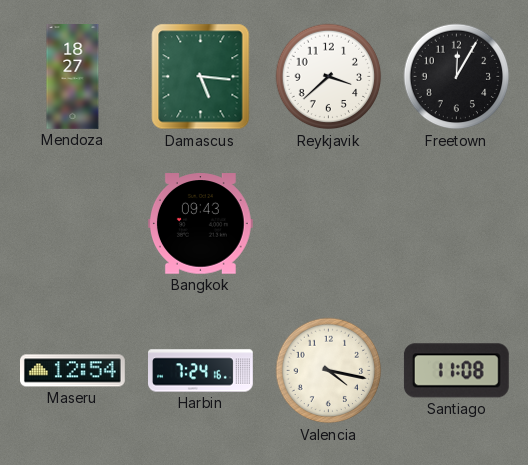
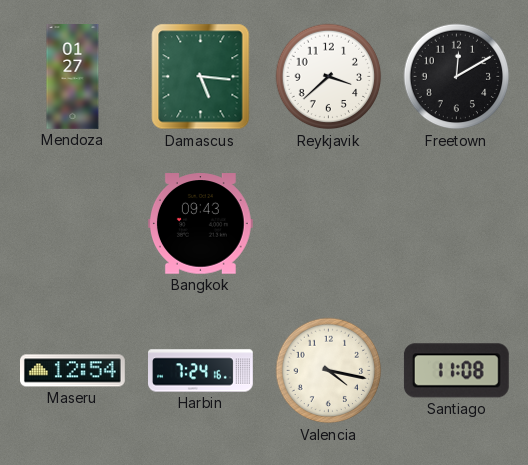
Mendoza: 18:27 -> 01:27
Freetown: 12:05 -> 12:10
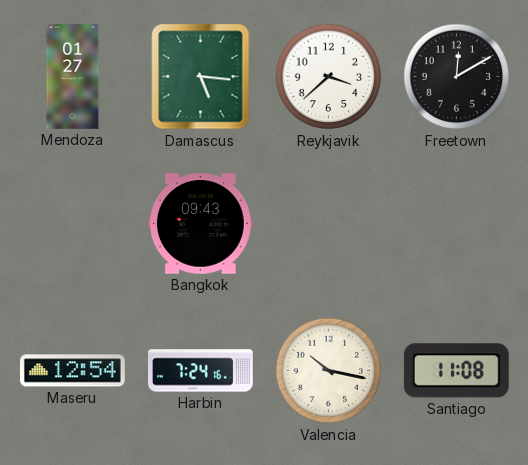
Valencia: 4:17 -> 10:17
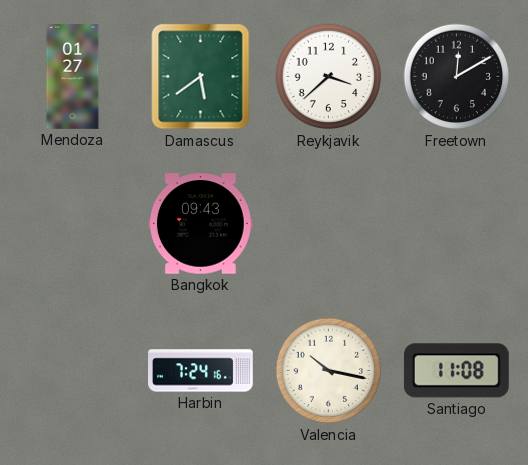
Damascus: 5:16 -> 5:39
Maseru: 12:54 -> none
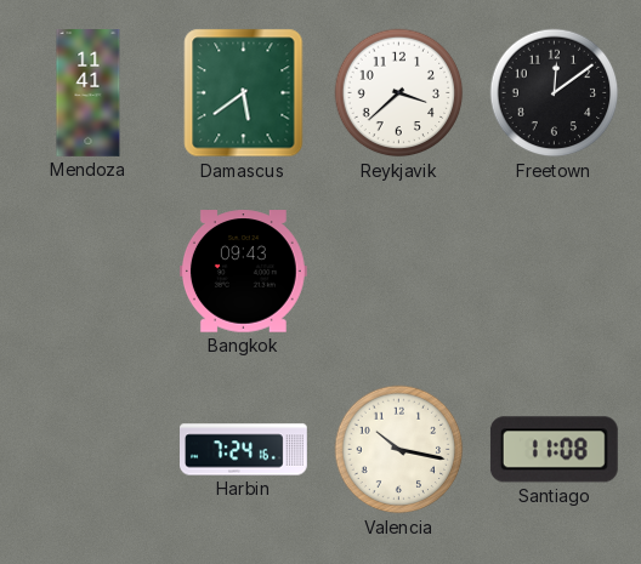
Mendoza: 01:27 -> 11:41
Freetown: 12:10 -> 12:09
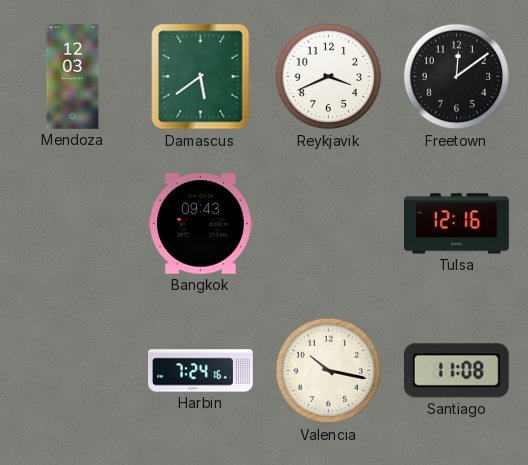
Mendoza: 11:41 -> 12:03
Reykjavik: 3:38 -> 3:41
Tulsa: none -> 12:16
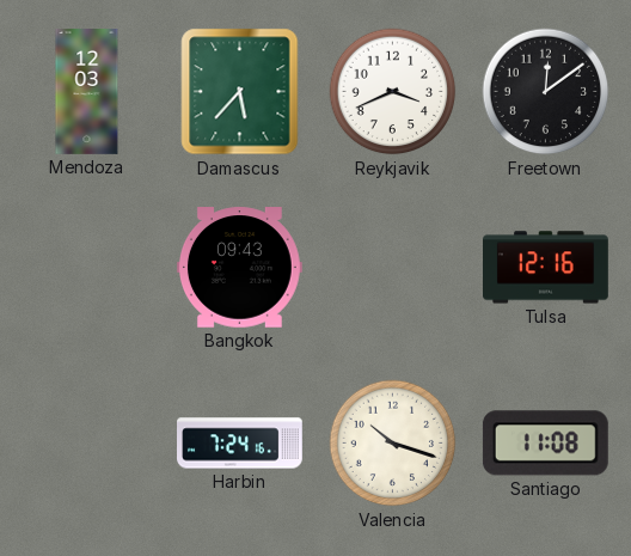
Damascus: 5:39 -> 5:37
Valencia: 10:17 -> 10:18
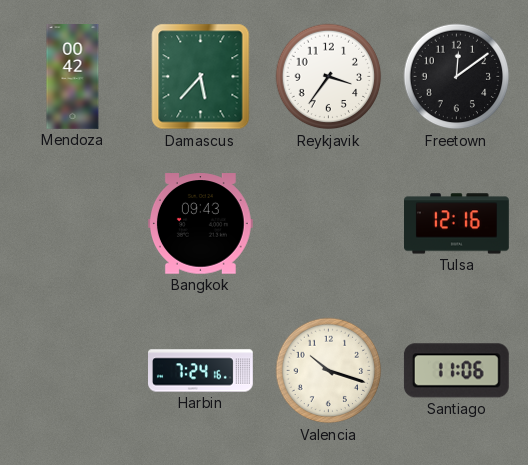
Mendoza: 12:03 -> 00:42
Reykjavik: 3:41 -> 3:36
Santiago: 11:08 -> 11:06
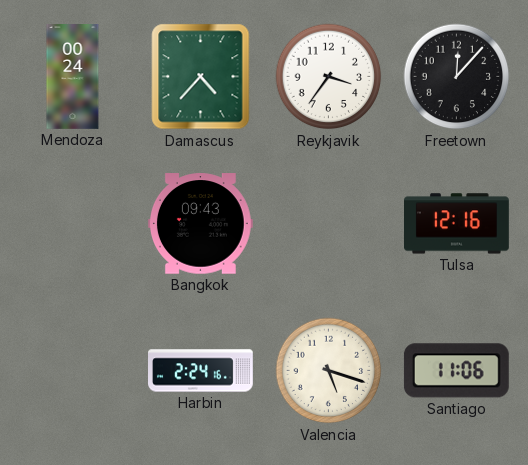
Mendoza: 00:42 -> 00:24
Damascus: 5:37 -> 4:37
Freetown: 12:09 -> 12:07
Harbin: 7:24 -> 2:24
Valencia: 10:18 -> 5:18
